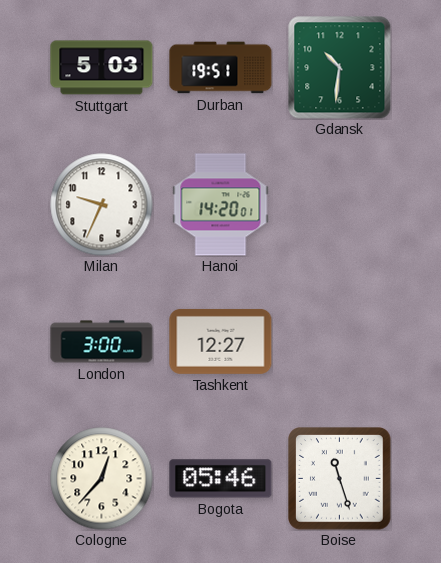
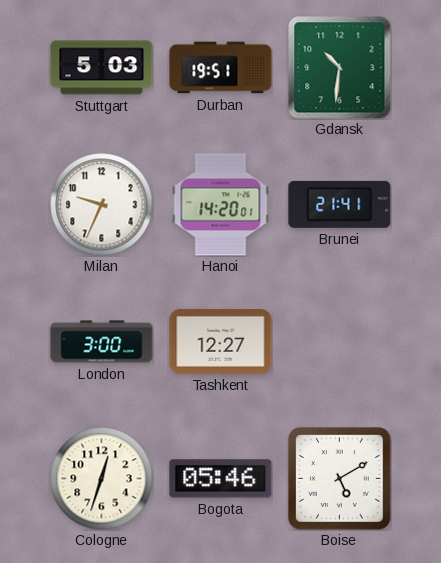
Brunei: none -> 21:41
Cologne: 12:37 -> 12:33
Boise: 11:27 -> 5:10
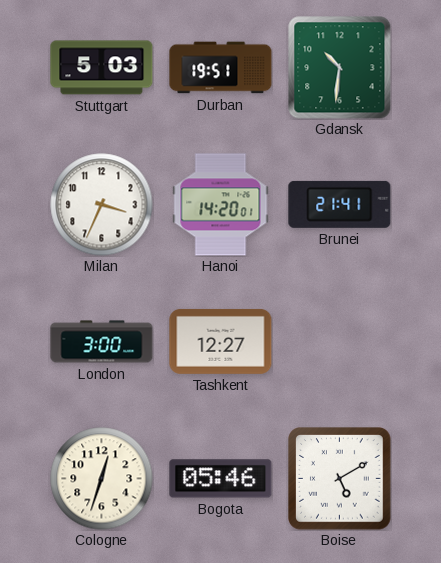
Milan: 9:34 -> 3:34
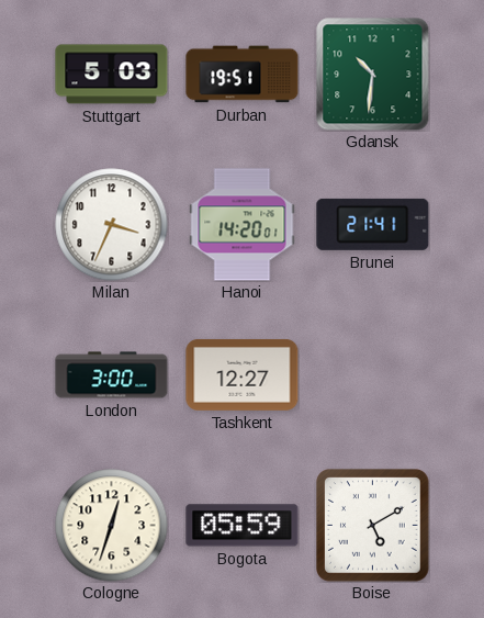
Bogota: 05:46 -> 05:59
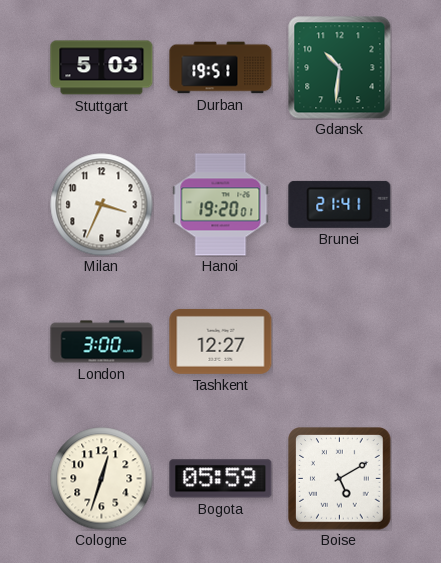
Hanoi: 14:20 -> 19:20
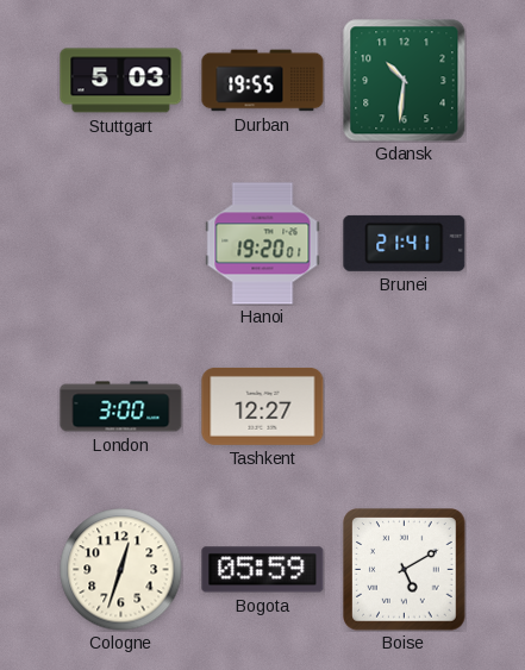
Durban: 19:51 -> 19:55
Milan: 3:34 -> none
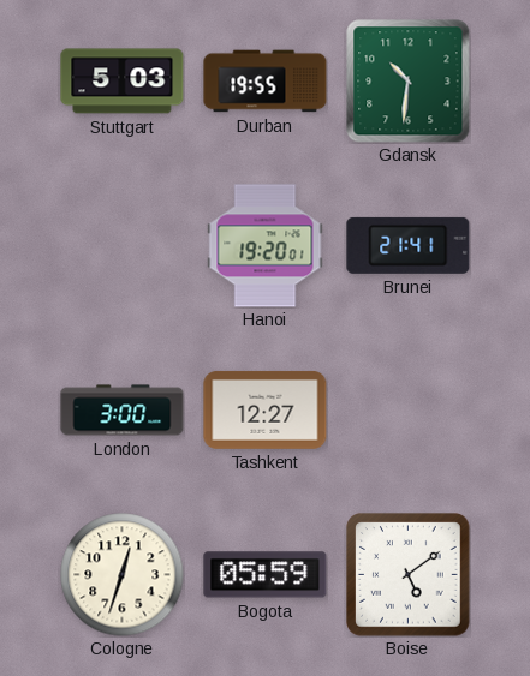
Boise: 5:10 -> 5:09
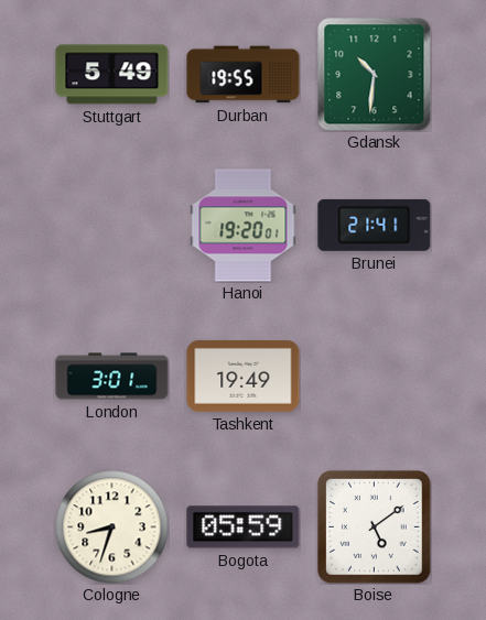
Stuttgart: 5:03 -> 5:49
London: 3:00 -> 3:01
Tashkent: 12:27 -> 19:49
Cologne: 12:33 -> 8:33
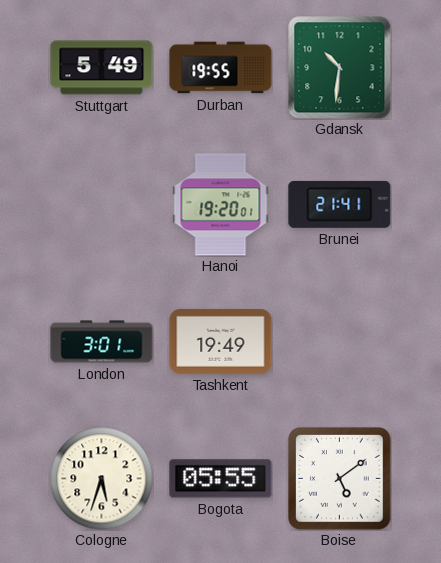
Cologne: 8:33 -> 5:33
Bogota: 05:59 -> 05:55
